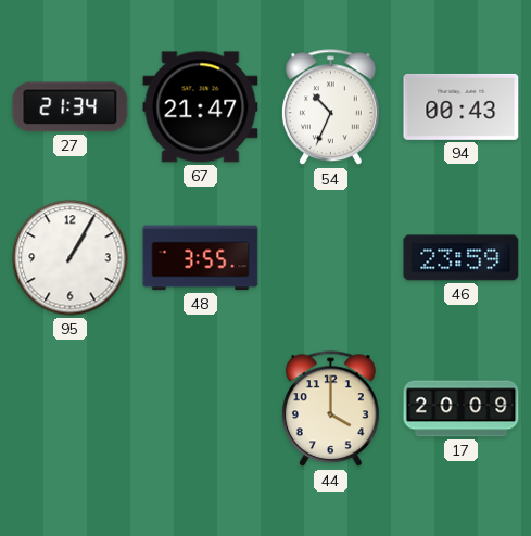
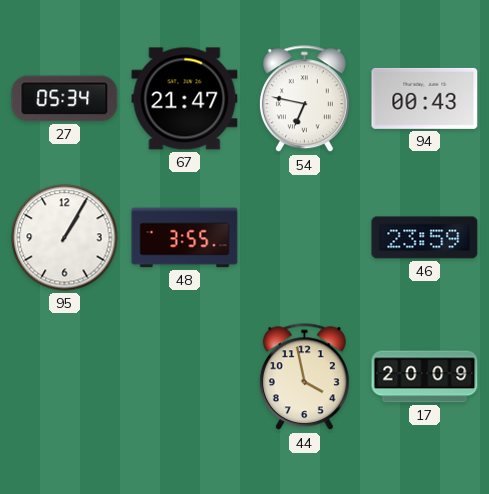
27: 21:34 -> 05:34
54: 10:34 -> 6:47
44: 4:00 -> 3:58
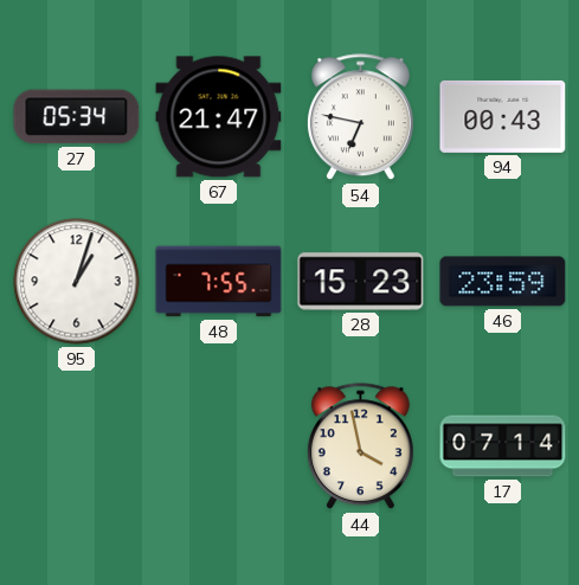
95: 1:05 -> 1:03
48: 3:55 -> 7:55
28: none -> 15:23
17: 20:09 -> 07:14
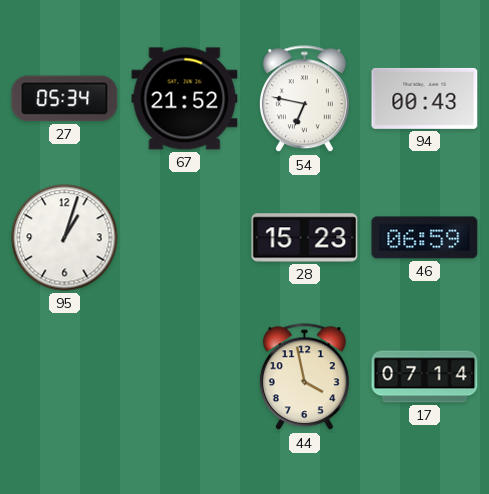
67: 21:47 -> 21:52
48: 7:55 -> none
46: 23:59 -> 06:59
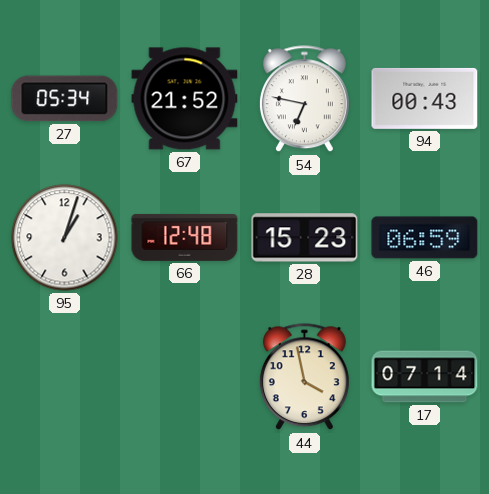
66: none -> 12:48
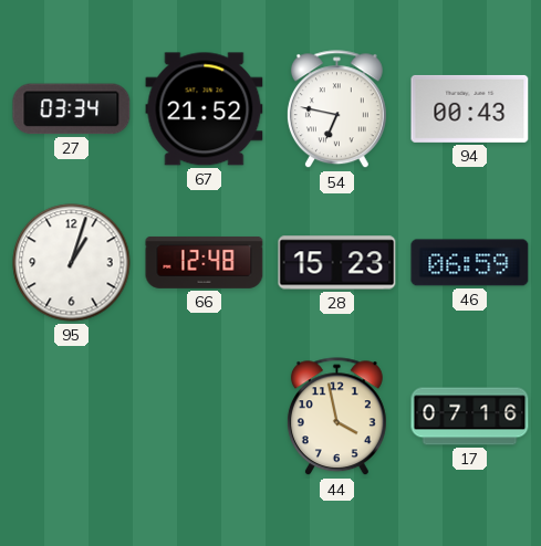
27: 05:34 -> 03:34
17: 07:14 -> 07:16
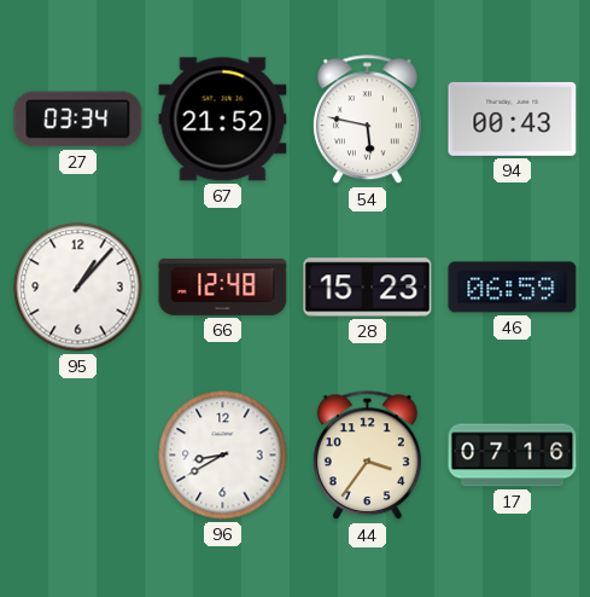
54: 6:47 -> 5:47
95: 1:03 -> 1:07
96: none -> 8:40
44: 3:58 -> 3:36
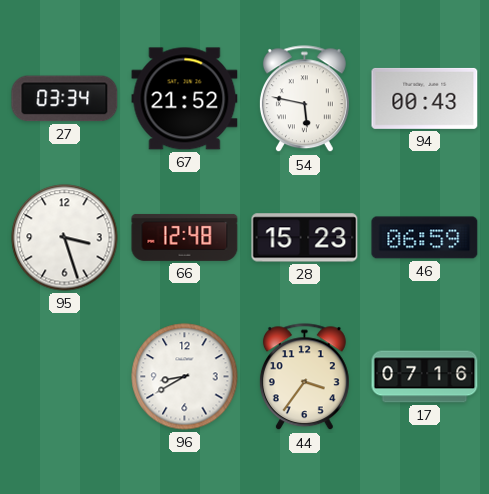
95: 1:07 -> 3:27
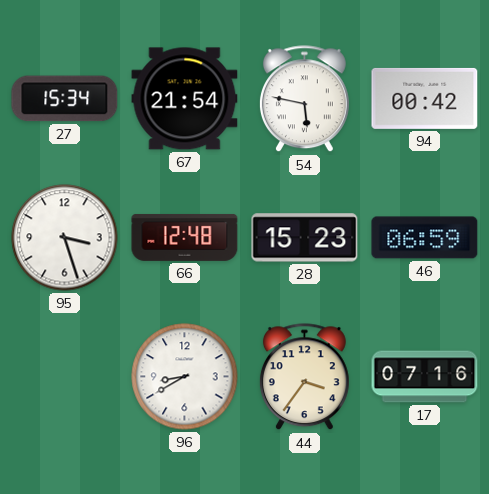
27: 03:34 -> 15:34
67: 21:52 -> 21:54
94: 00:43 -> 00:42
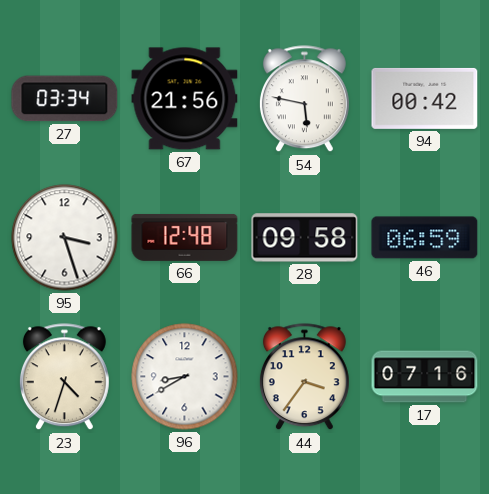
27: 15:34 -> 03:34
67: 21:54 -> 21:56
28: 15:23 -> 09:58
23: none -> 4:33
